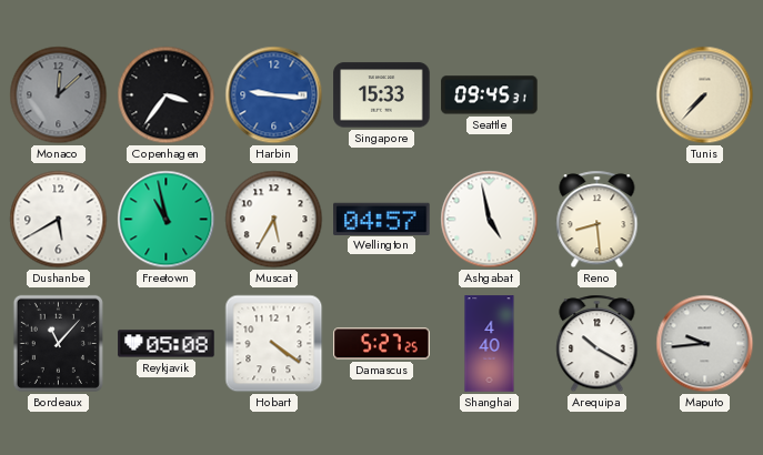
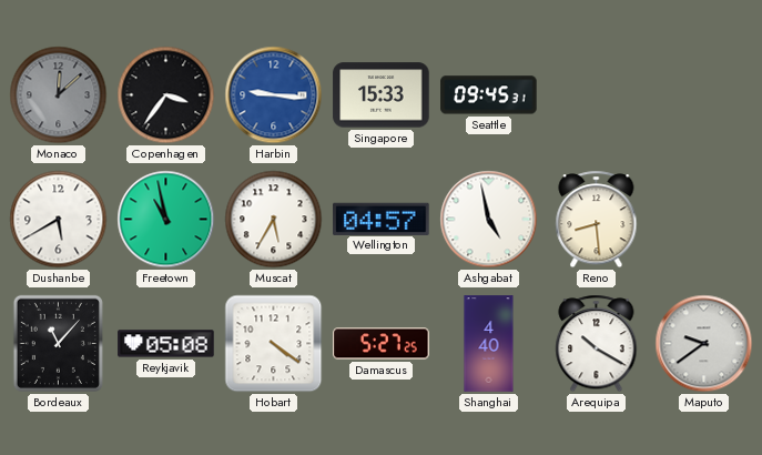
Tunis: 7:37 -> none
Maputo: 9:44 -> 9:39
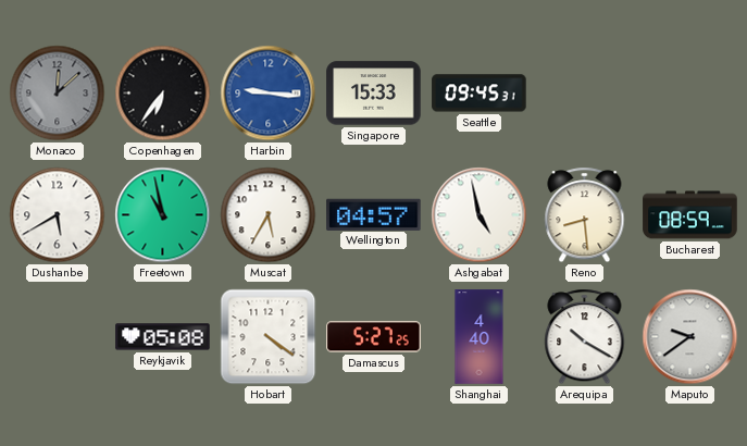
Copenhagen: 3:36 -> 6:36
Bucharest: none -> 08:59
Bordeaux: 11:07 -> none
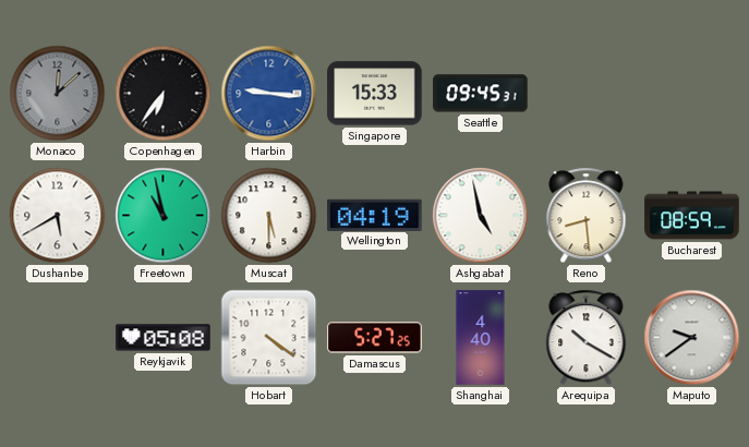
Muscat: 5:35 -> 5:30
Wellington: 04:57 -> 04:19
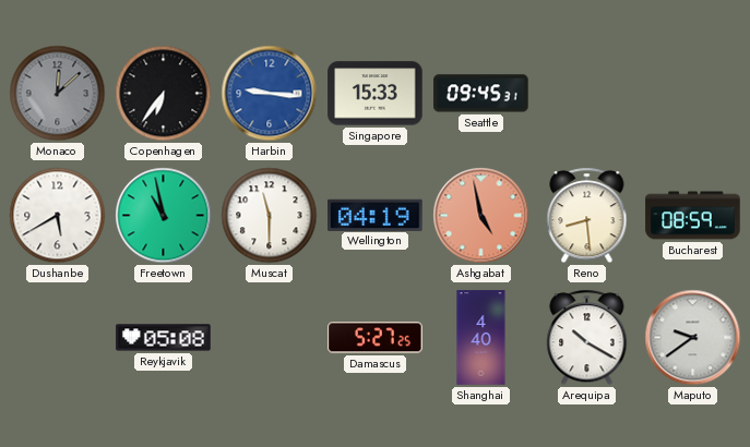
Muscat: 5:30 -> 11:30
Ashgabat dial: white -> salmon
Hobart: 4:21 -> none
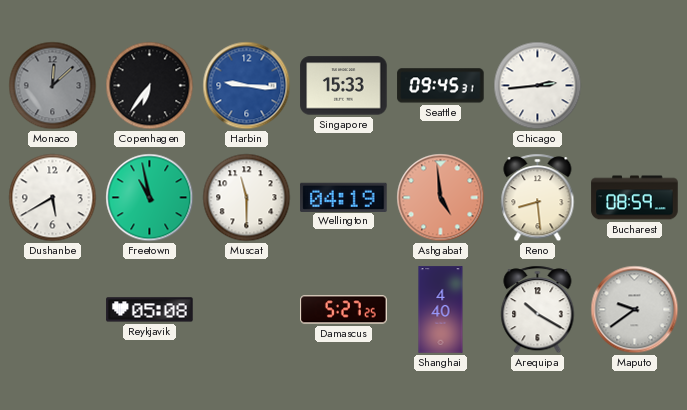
Chicago: none -> 2:44
Ashgabat: 4:58 -> 4:59
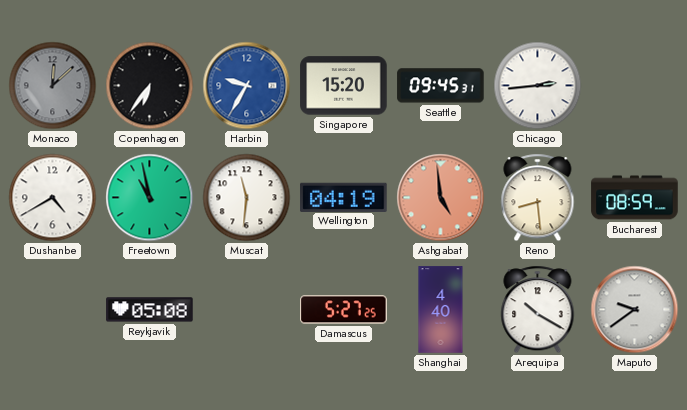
Harbin: 9:16 -> 9:35
Singapore: 15:33 -> 15:20
Dushanbe: 5:40 -> 4:40
Muscat: 11:30 -> 11:31
